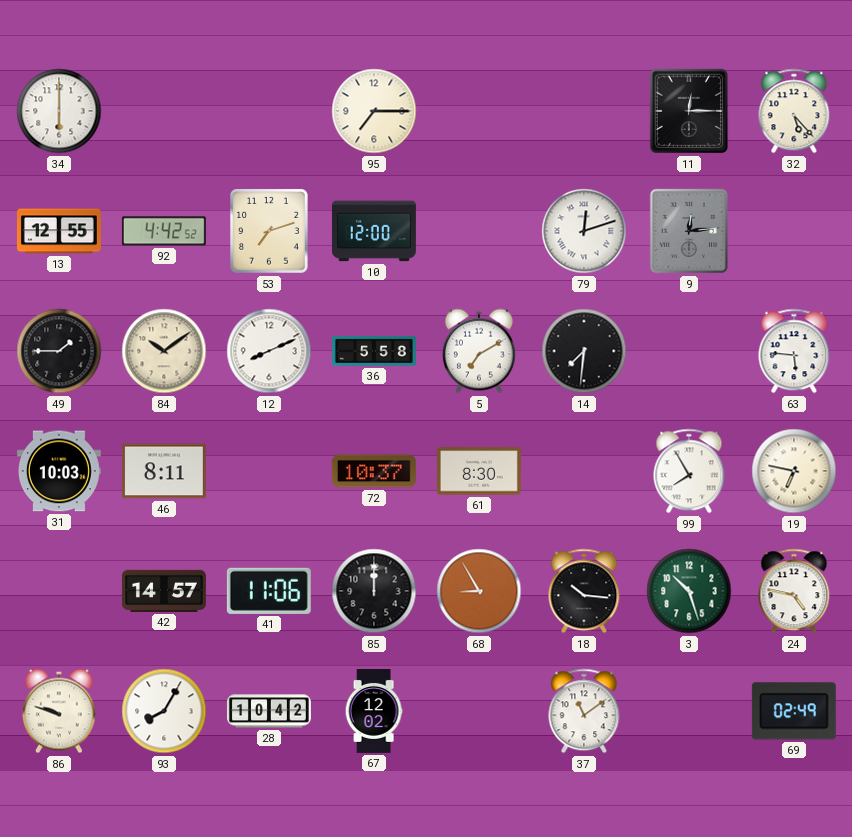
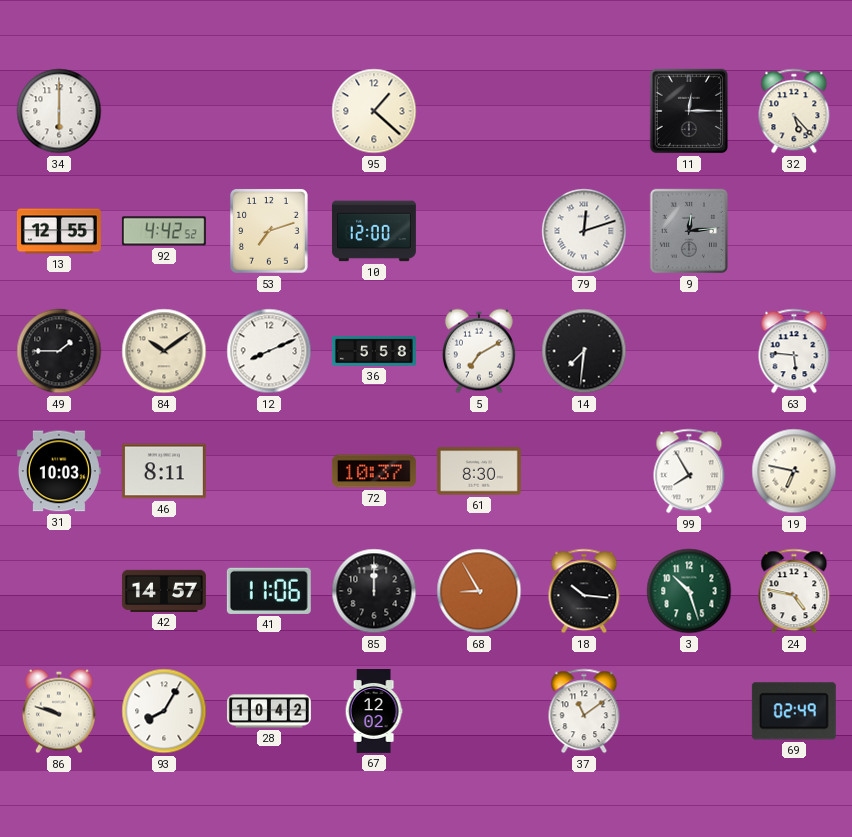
95: 7:15 -> 1:22
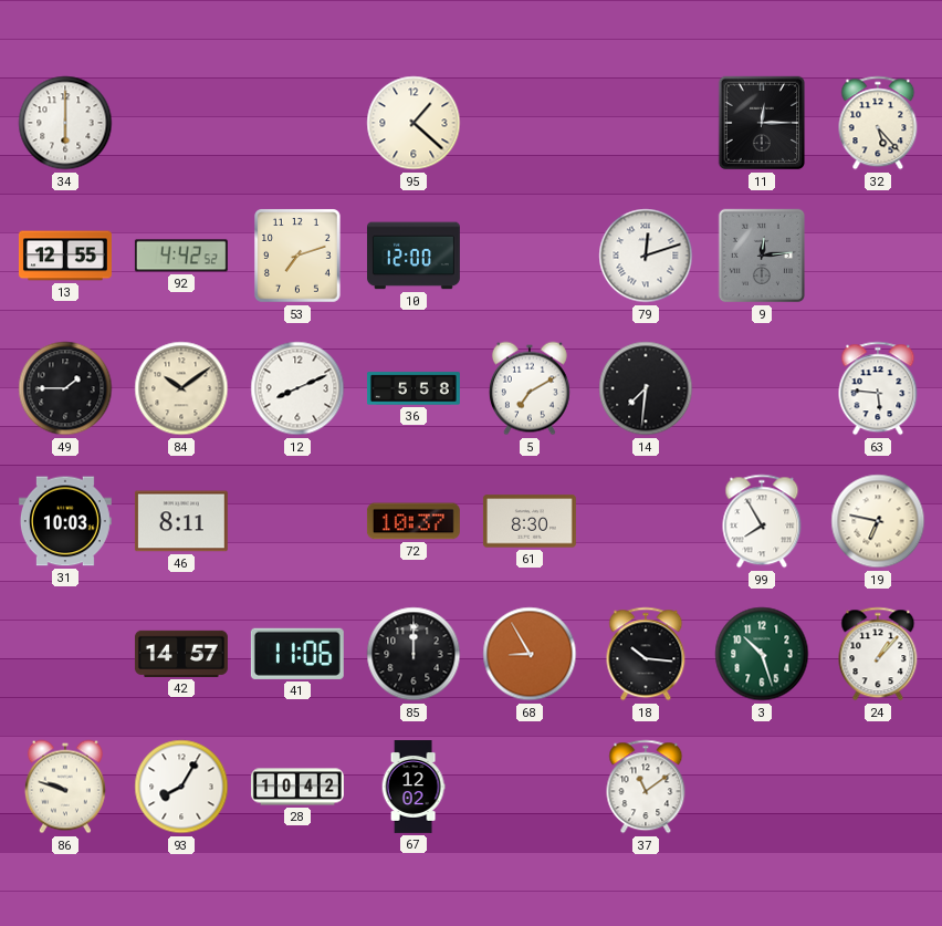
24: 4:47 -> 1:07
69: 02:49 -> none
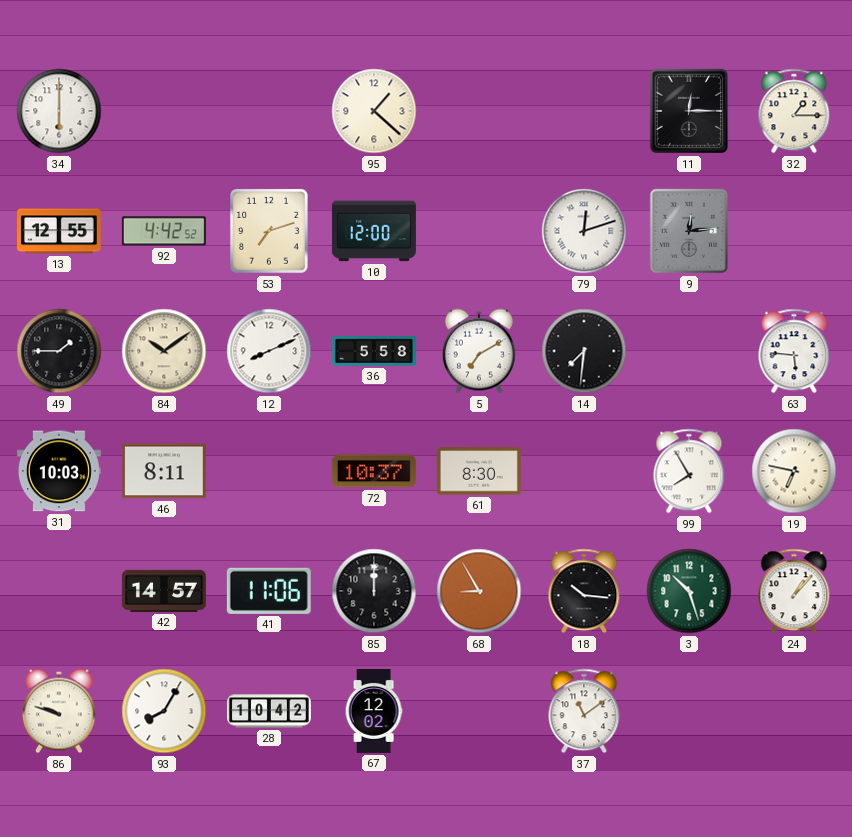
32: 5:23 -> 1:15
